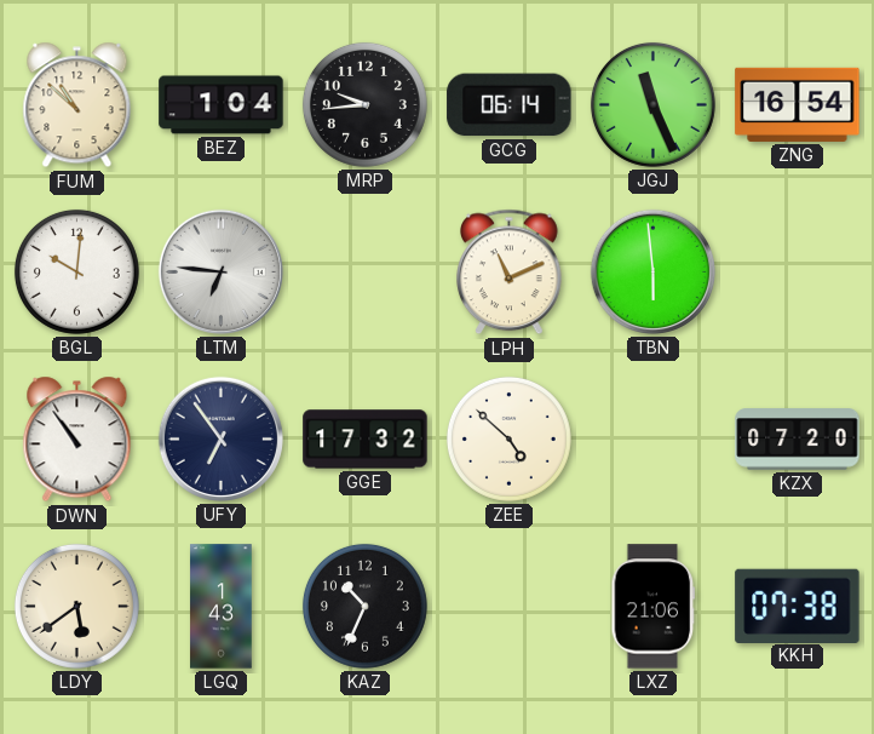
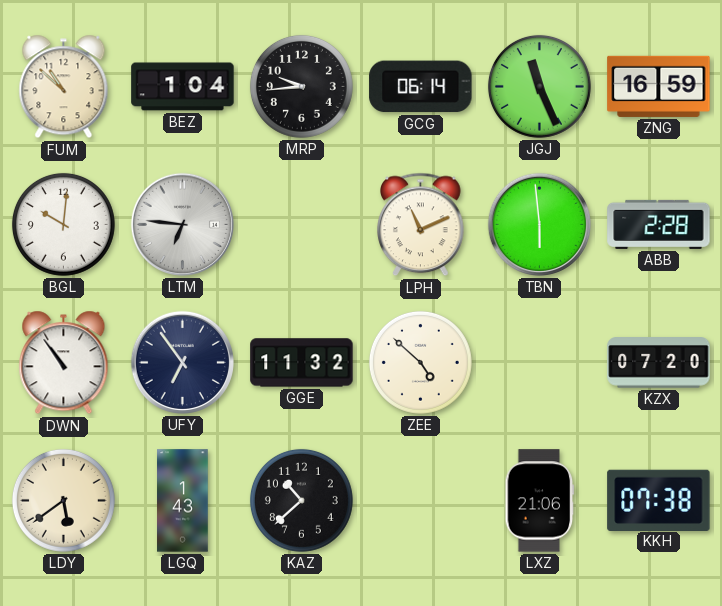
ZNG: 16:54 -> 16:59
ABB: none -> 2:28
GGE: 17:32 -> 11:32
KAZ: 10:34 -> 10:38
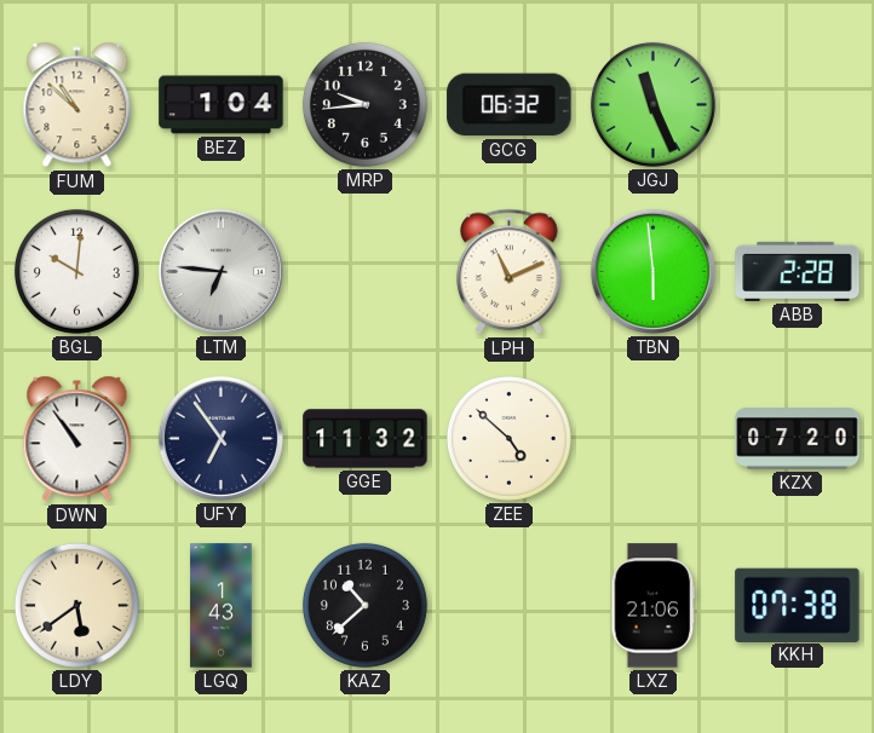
GCG: 06:14 -> 06:32
ZNG: 16:59 -> none
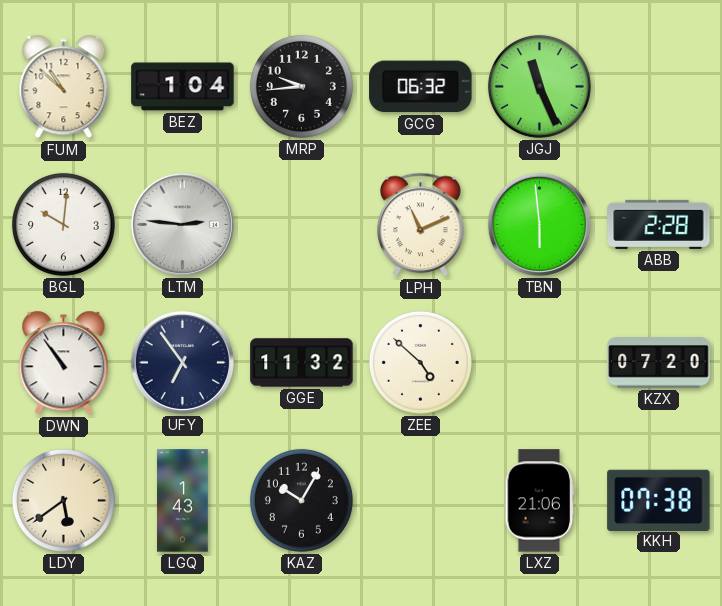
LTM: 6:46 -> 2:46
KAZ: 10:38 -> 10:05
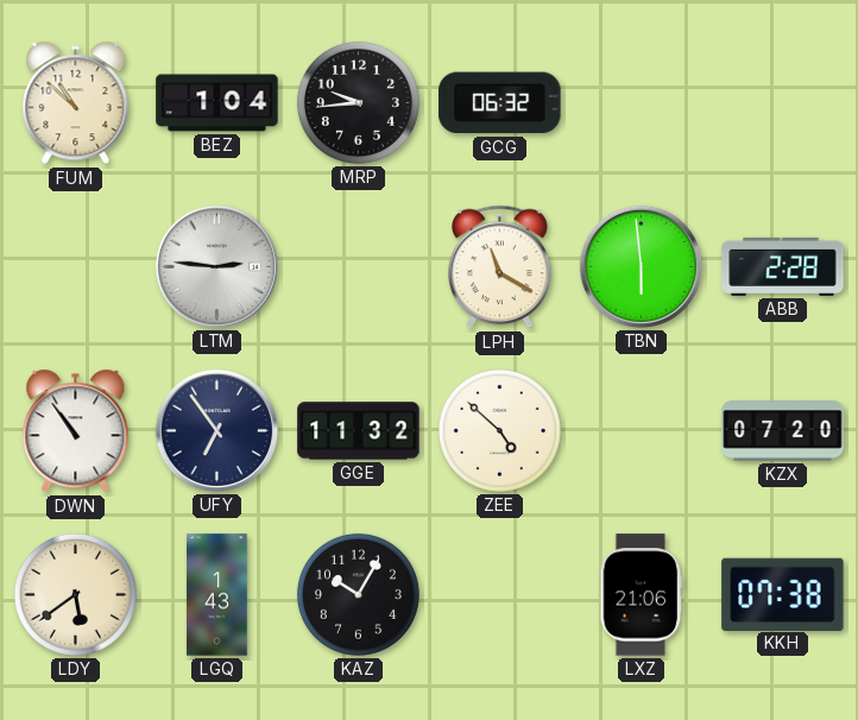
JGJ: 11:26 -> none
BGL: 10:01 -> none
LPH: 11:11 -> 11:20
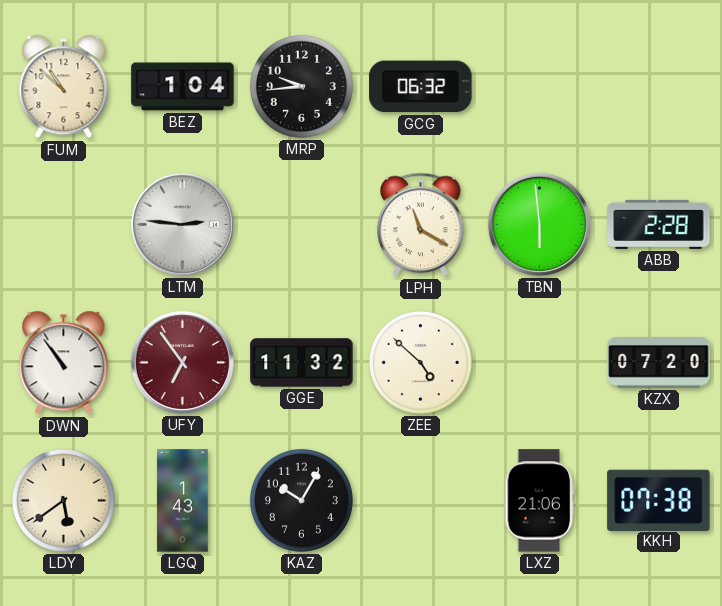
UFY dial: navy -> burgundy
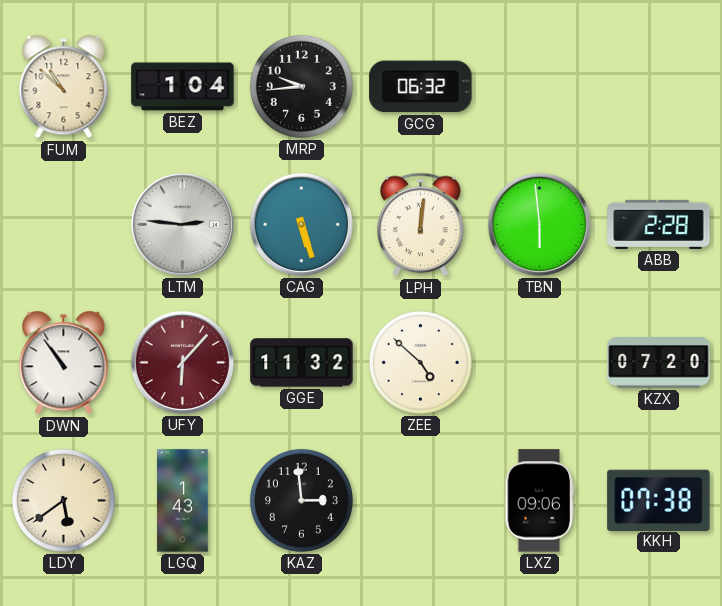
CAG: none -> 5:27
LPH: 11:20 -> 12:01
UFY: 6:54 -> 6:07
KAZ: 10:05 -> 2:59
LXZ: 21:06 -> 09:06
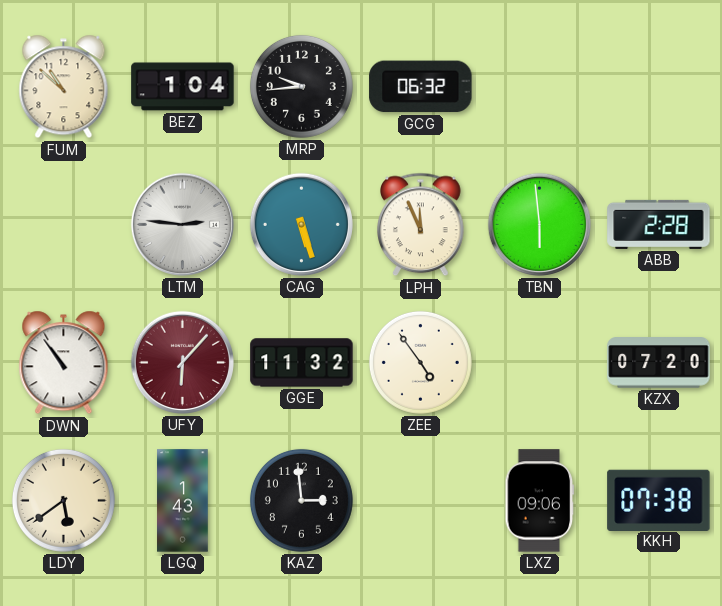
LPH: 12:01 -> 11:56
ZEE: 4:52 -> 4:54
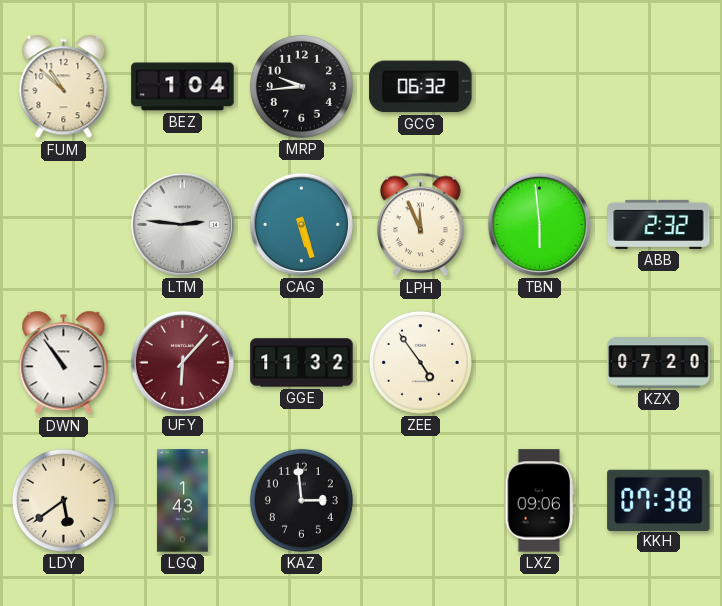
ABB: 2:28 -> 2:32
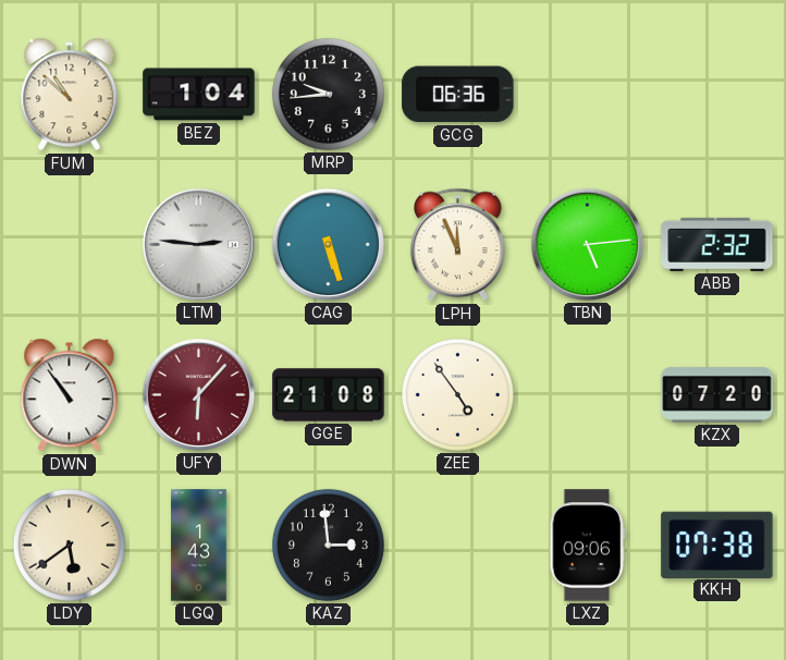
GCG: 06:32 -> 06:36
TBN: 5:59 -> 5:14
GGE: 11:32 -> 21:08
